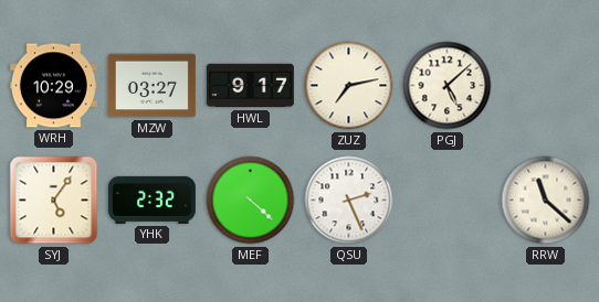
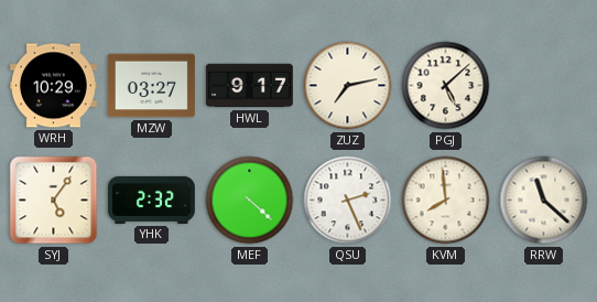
KVM: none -> 7:59
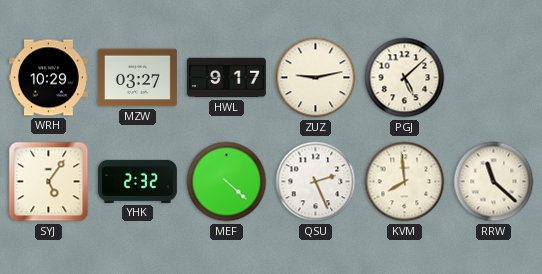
ZUZ: 7:13 -> 9:13
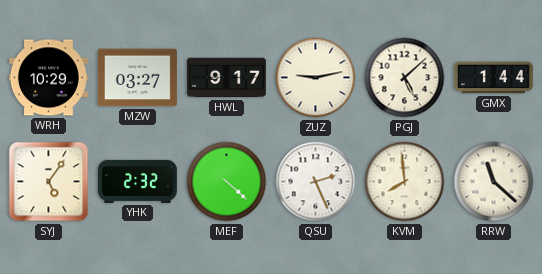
GMX: none -> 1:44
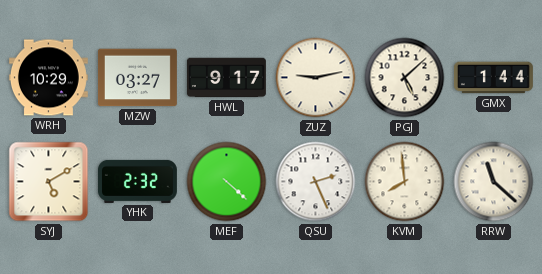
SYJ: 5:06 -> 5:10
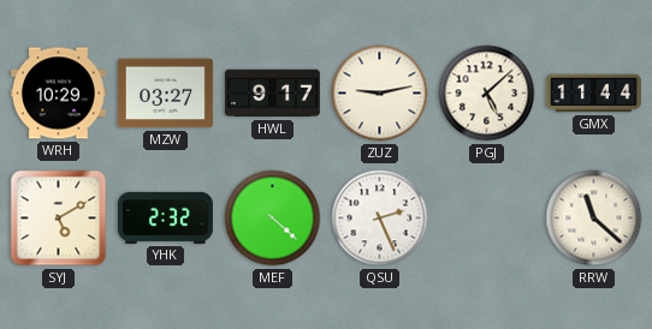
GMX: 1:44 -> 11:44
KVM: 7:59 -> none
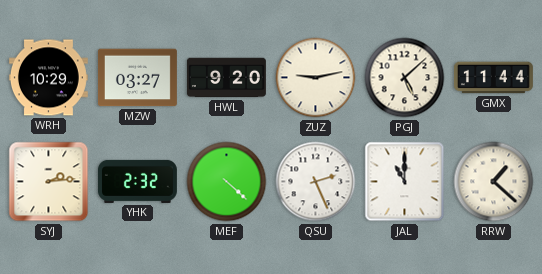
HWL: 9:17 -> 9:20
SYJ: 5:10 -> 2:14
JAL: none -> 11:00
RRW: 11:22 -> 1:22
